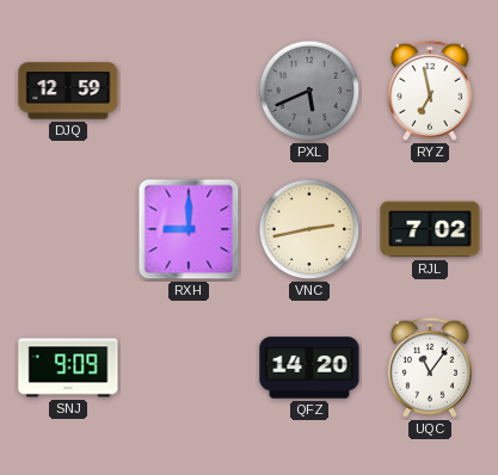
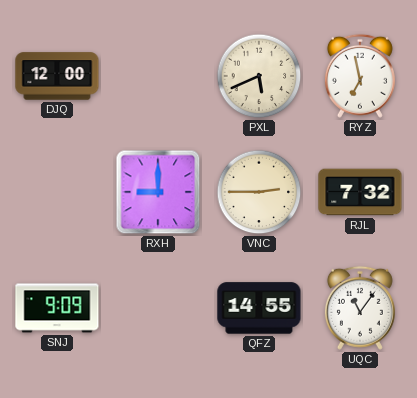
DJQ: 12:59 -> 12:00
PXL dial: grey -> cream
VNC: 2:43 -> 2:45
RJL: 7:02 -> 7:32
QFZ: 14:20 -> 14:55
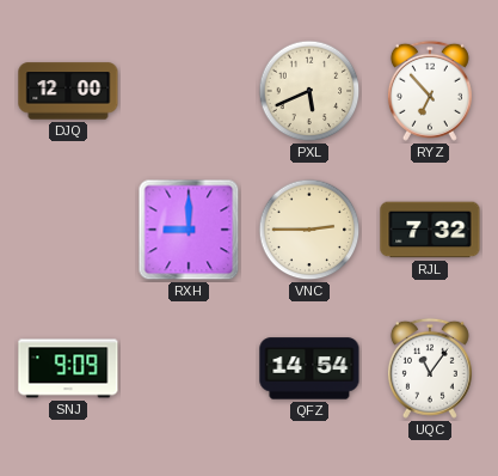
RYZ: 6:58 -> 6:53
QFZ: 14:55 -> 14:54
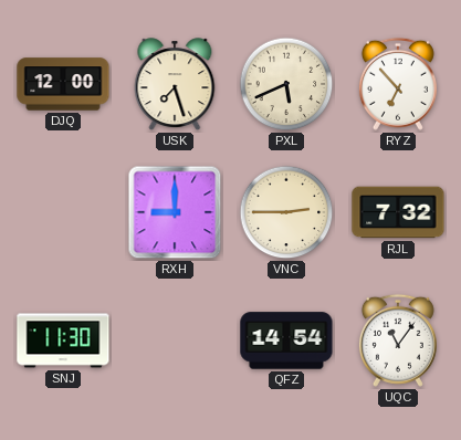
USK: none -> 7:27
SNJ: 9:09 -> 11:30
